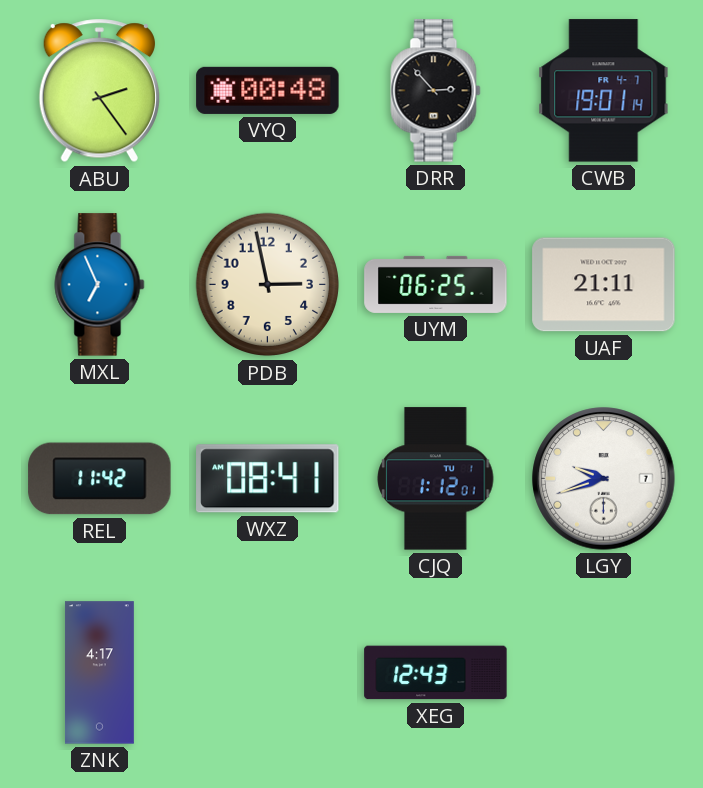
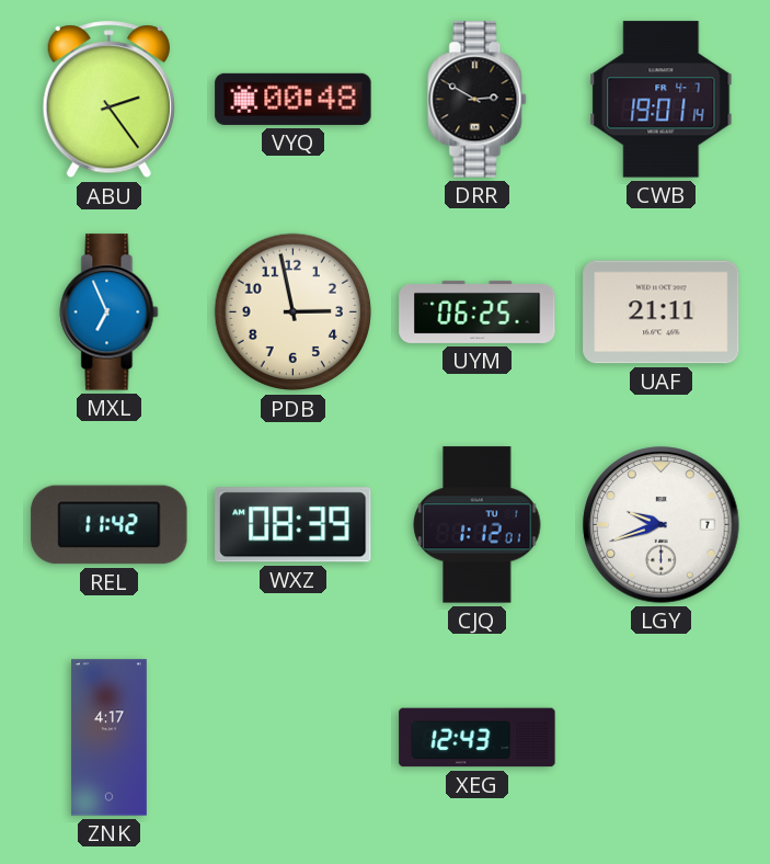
DRR: 2:53 -> 2:50
WXZ: 08:41 -> 08:39
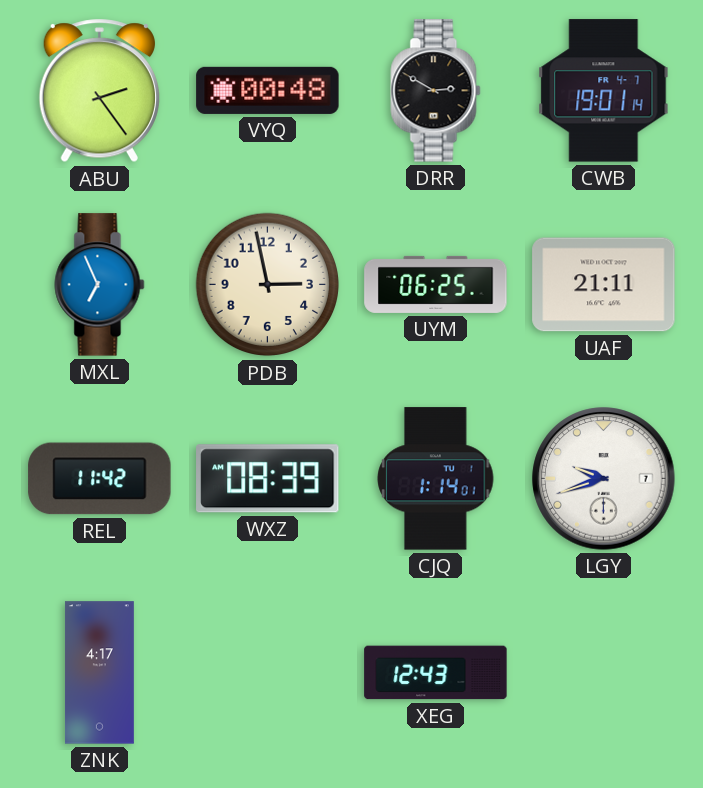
CJQ: 1:12 -> 1:14
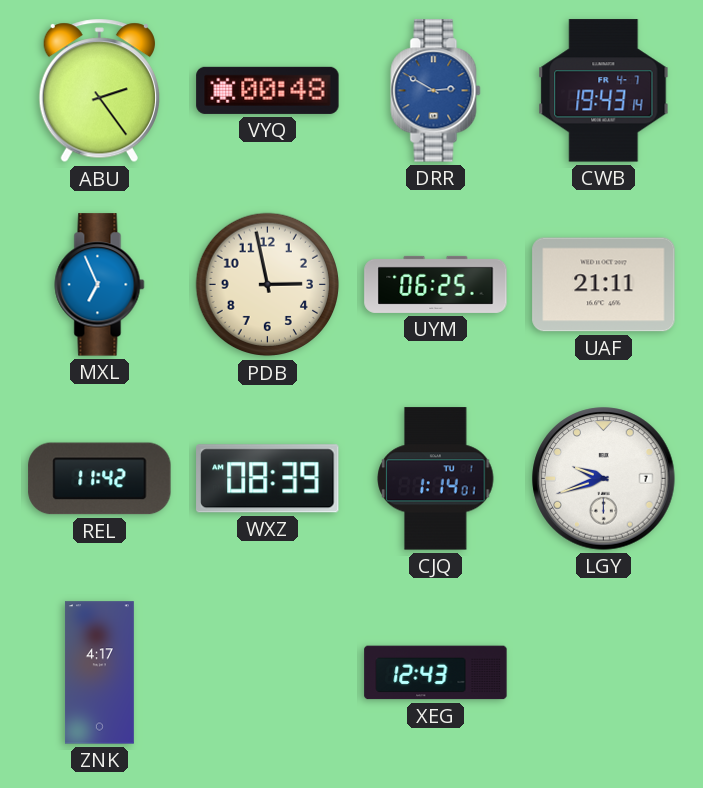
DRR dial: black -> blue
CWB: 19:01 -> 19:43
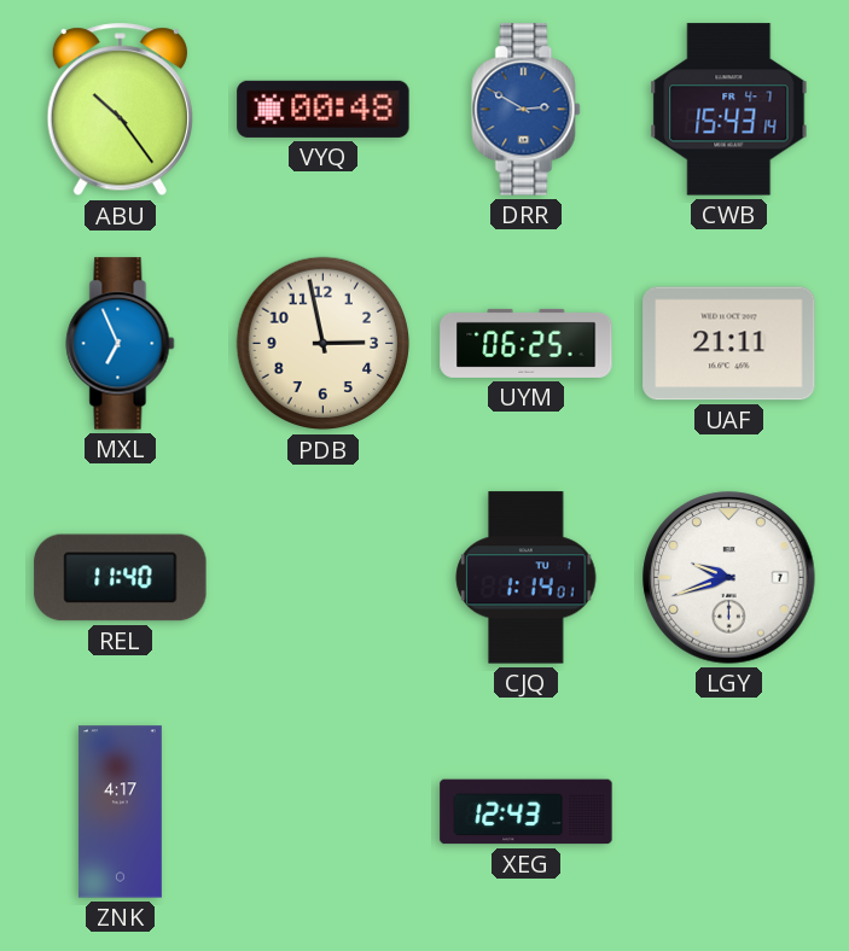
ABU: 2:24 -> 10:24
CWB: 19:43 -> 15:43
REL: 11:42 -> 11:40
WXZ: 08:39 -> none
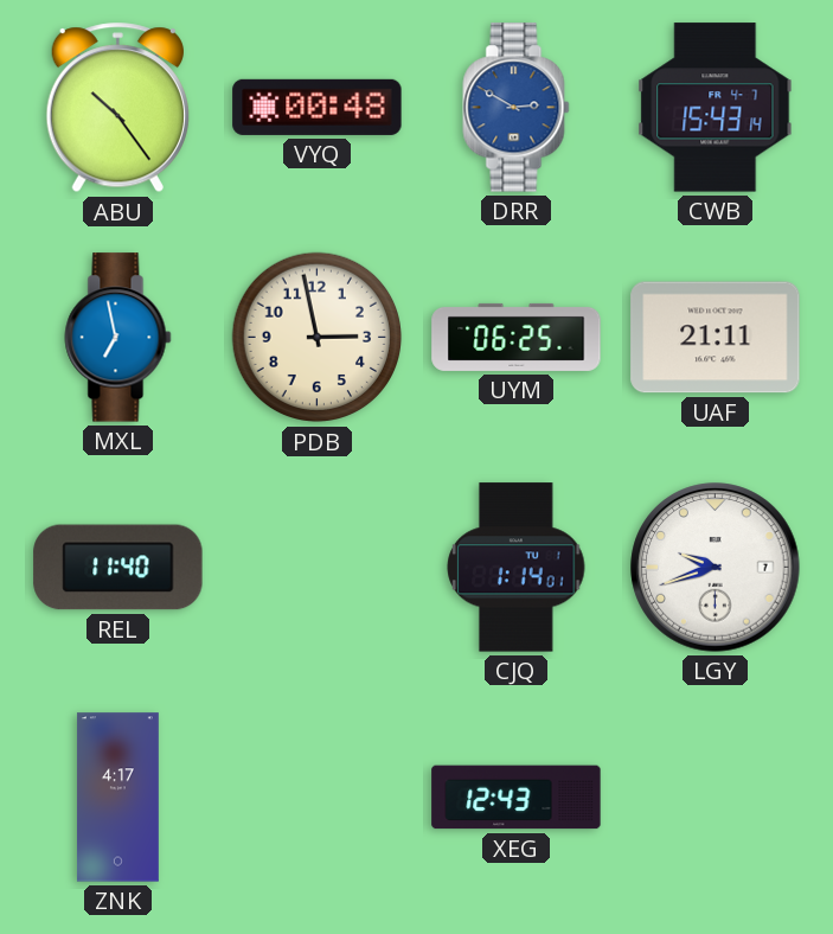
MXL: 6:56 -> 6:58
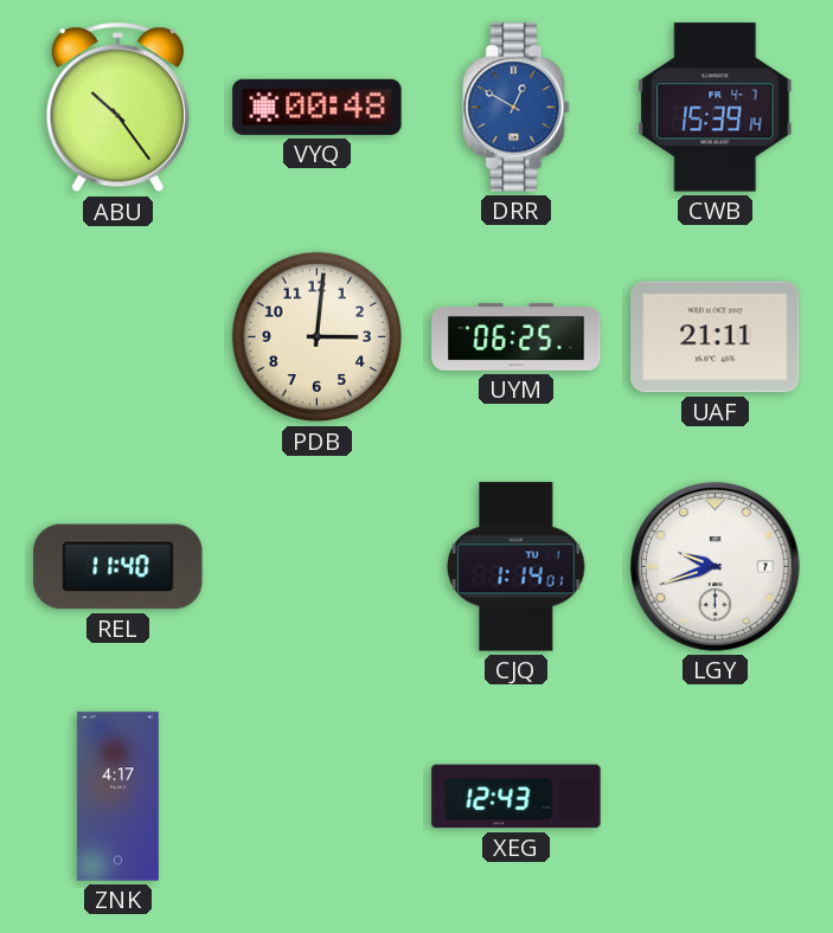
DRR: 2:50 -> 12:50
CWB: 15:43 -> 15:39
MXL: 6:58 -> none
PDB: 2:58 -> 3:01
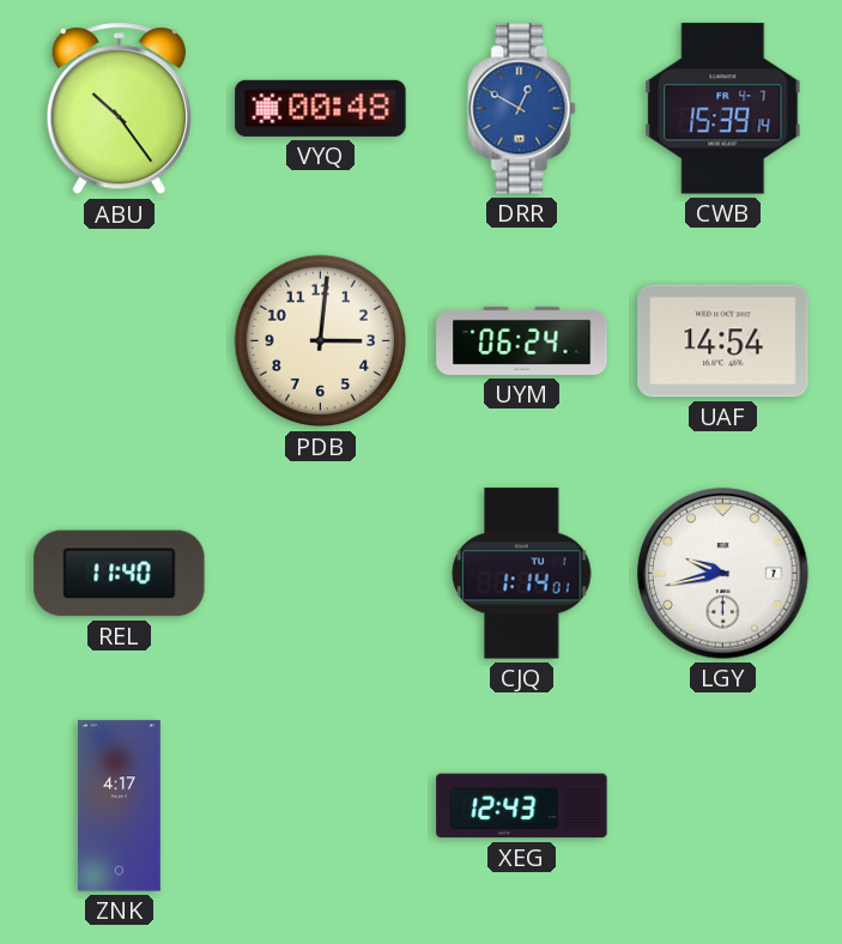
UYM: 06:25 -> 06:24
UAF: 21:11 -> 14:54
LGY: 9:42 -> 9:43
